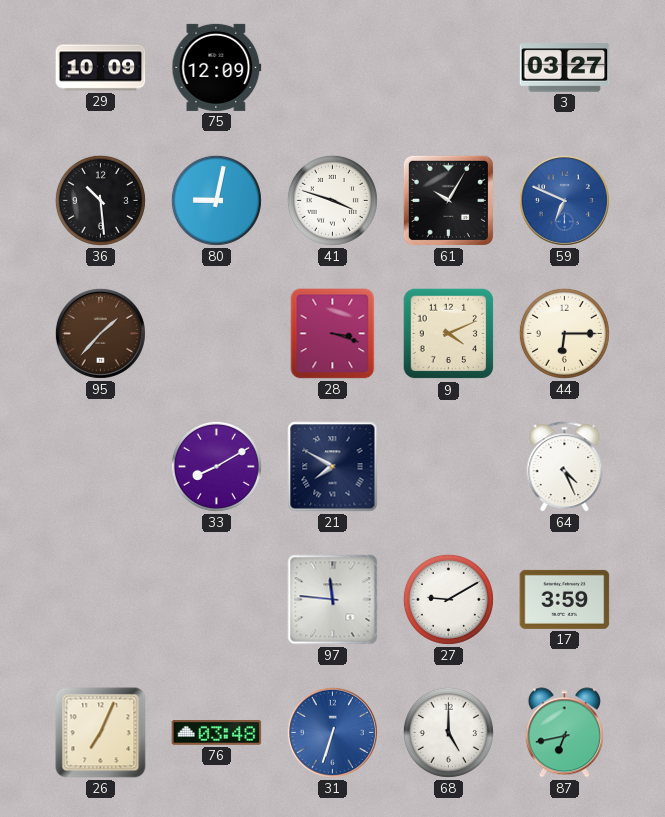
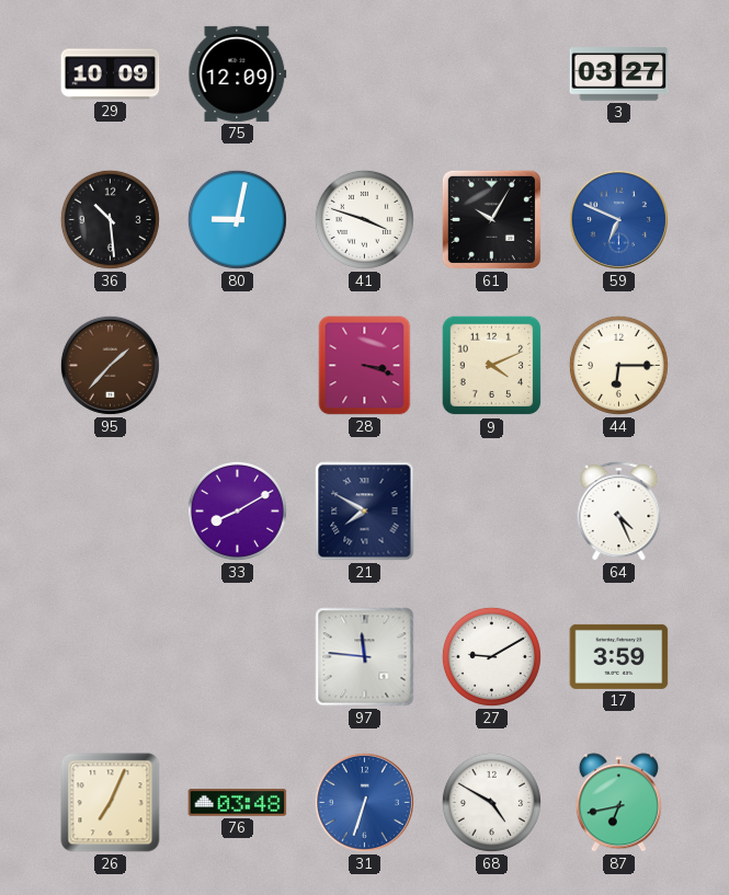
68: 5:00 -> 4:50
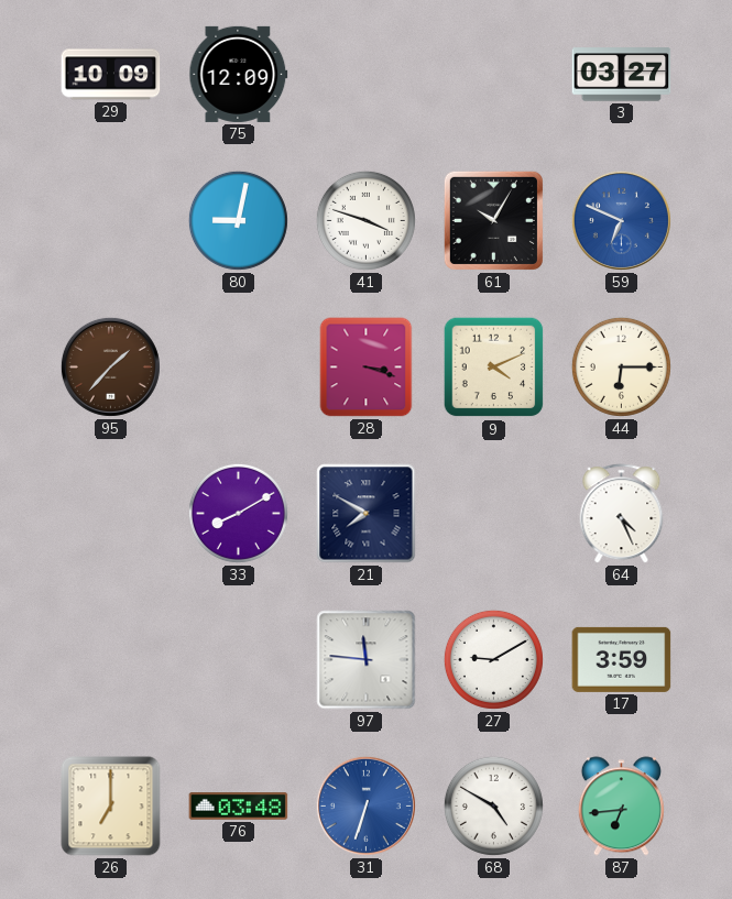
36: 10:29 -> none
26: 7:04 -> 7:00
87: 6:43 -> 6:44
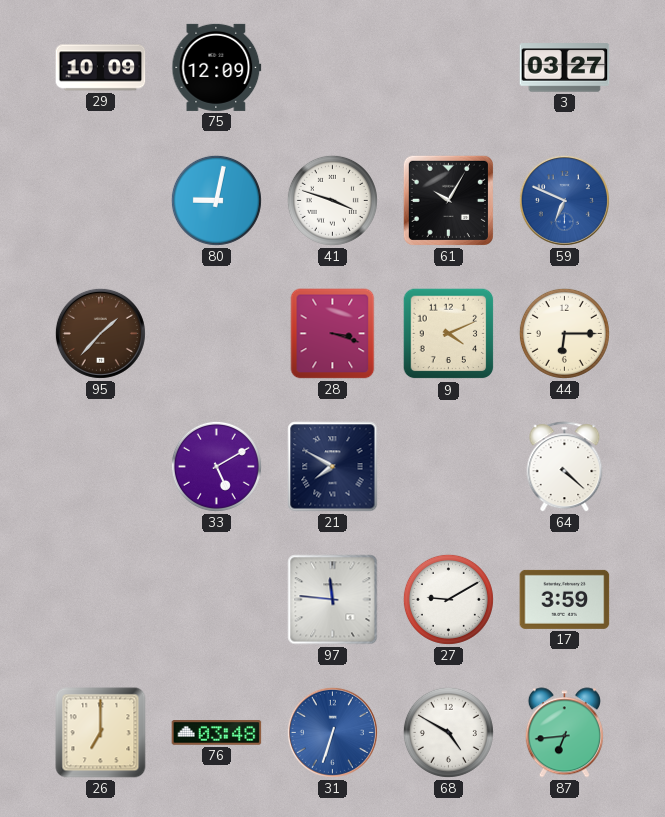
33: 8:10 -> 5:10
64: 4:26 -> 4:22
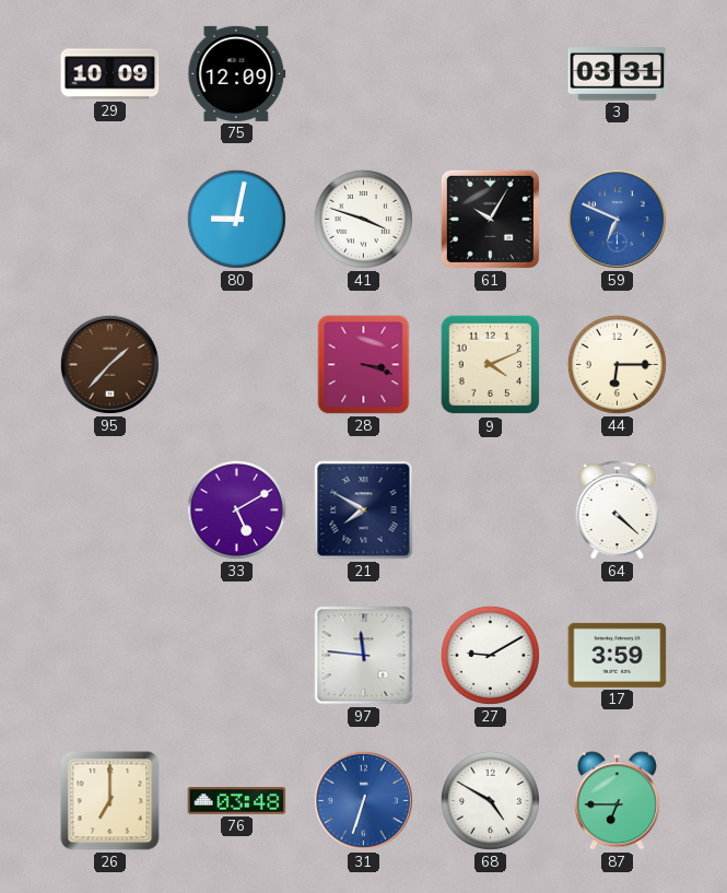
3: 03:27 -> 03:31
87: 6:44 -> 6:45
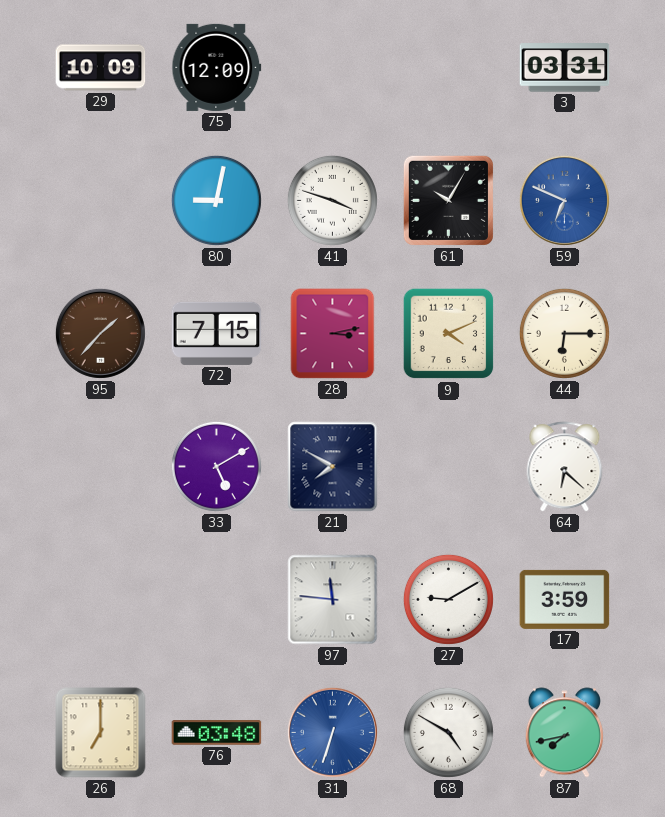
72: none -> 7:15
28: 3:18 -> 3:13
64: 4:22 -> 6:22
87: 6:45 -> 7:43
